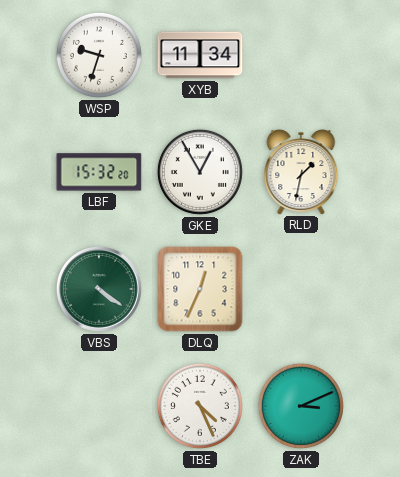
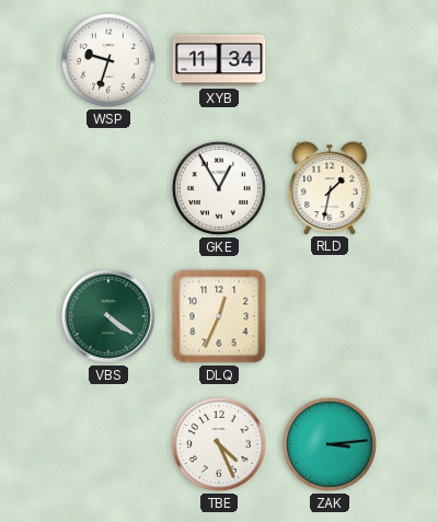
LBF: 15:32 -> none
ZAK: 3:11 -> 3:14
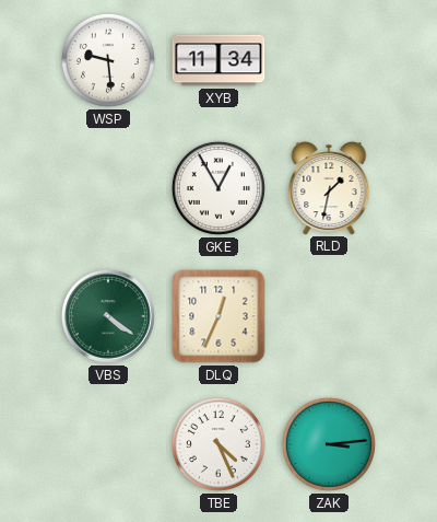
WSP: 9:33 -> 9:29
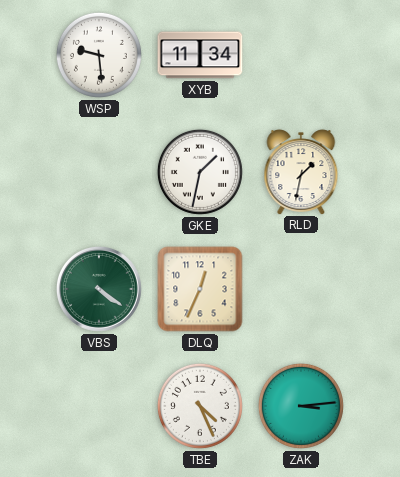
GKE: 12:55 -> 1:32
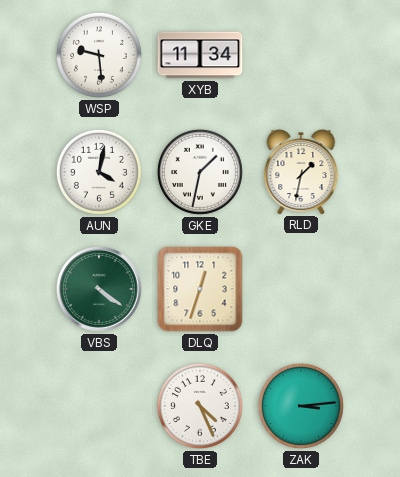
AUN: none -> 4:02
DLQ: 12:34 -> 12:33
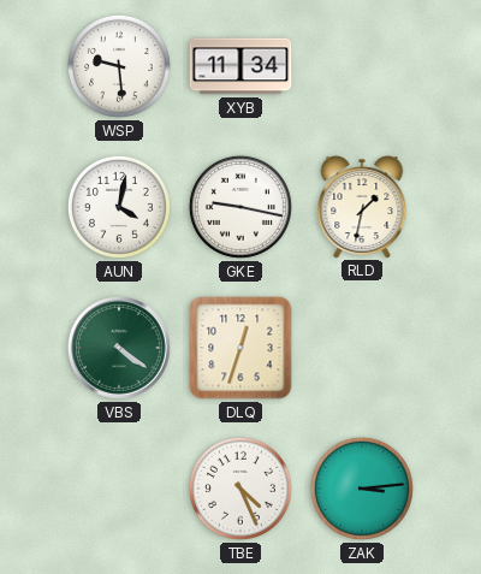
GKE: 1:32 -> 9:17
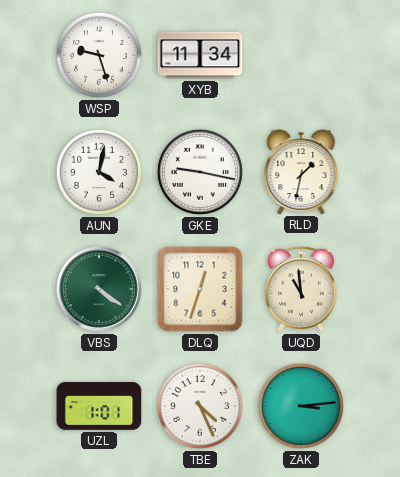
WSP: 9:29 -> 9:27
UQD: none -> 10:59
UZL: none -> 1:01
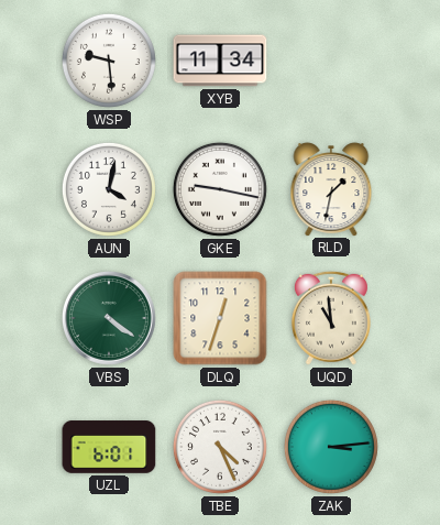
WSP: 9:27 -> 9:29
UZL: 1:01 -> 6:01
